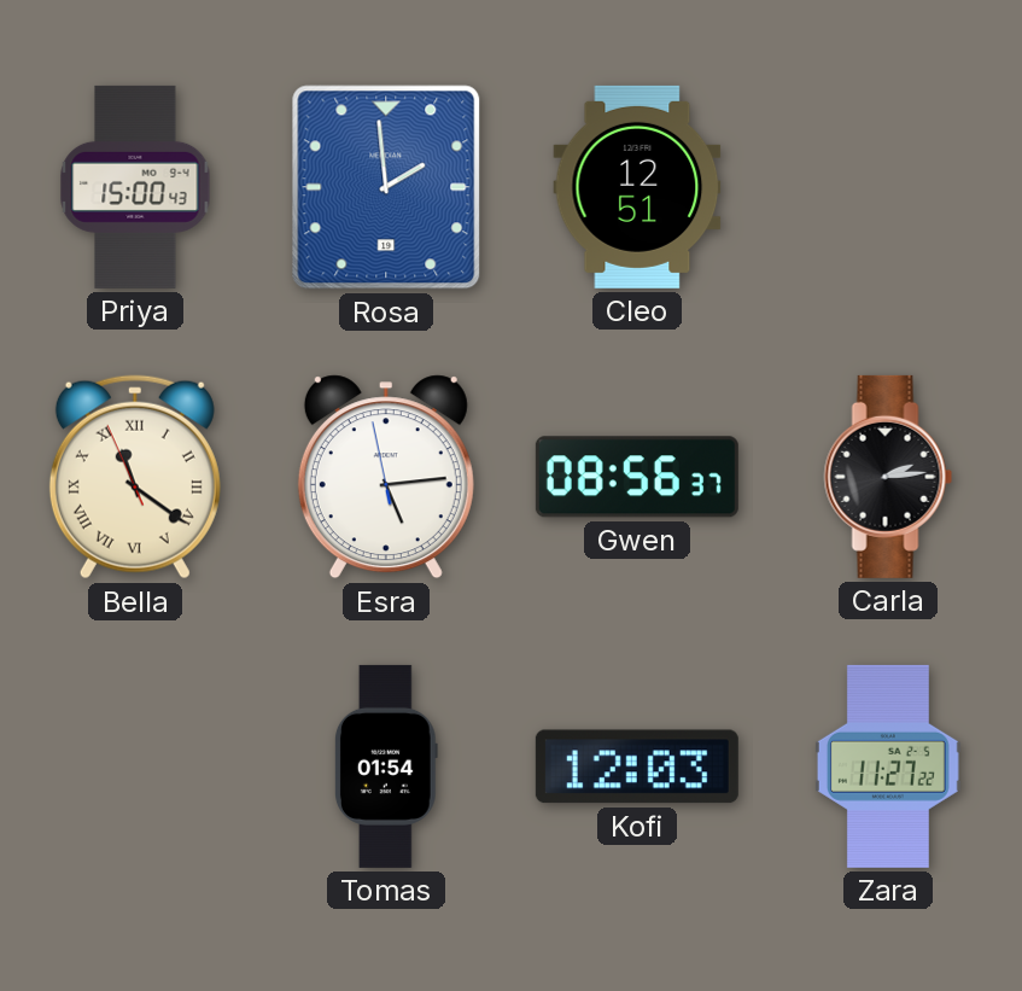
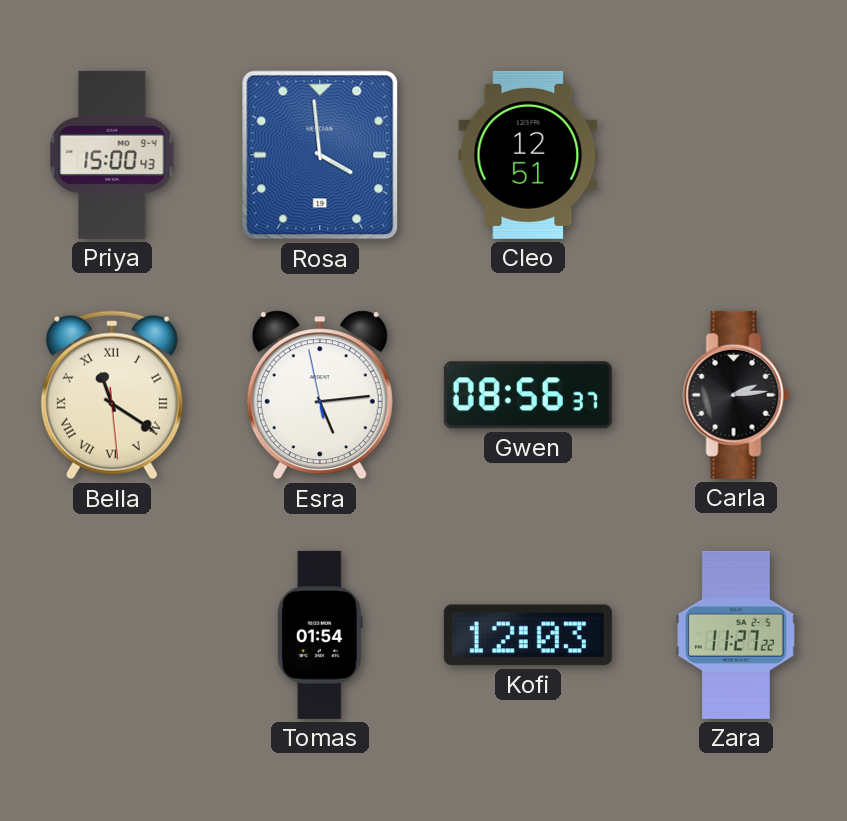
Rosa: 1:59 -> 3:59
Bella: 11:20:56 -> 11:20:29
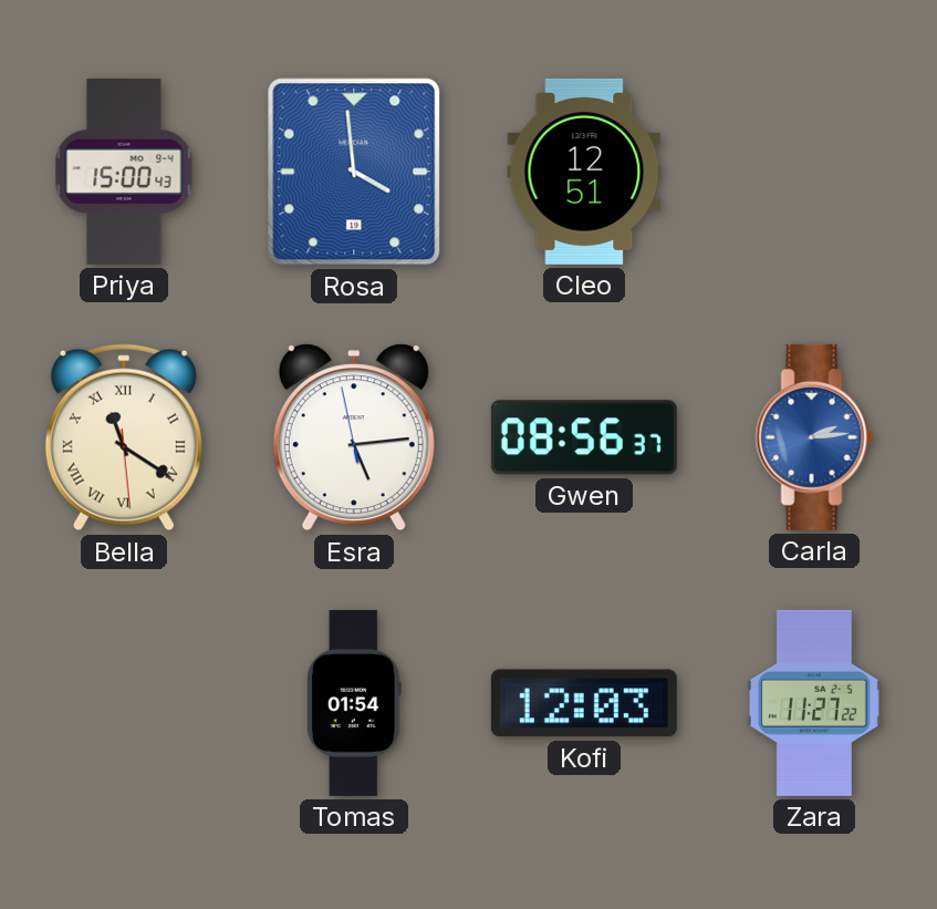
Carla dial: black -> blue
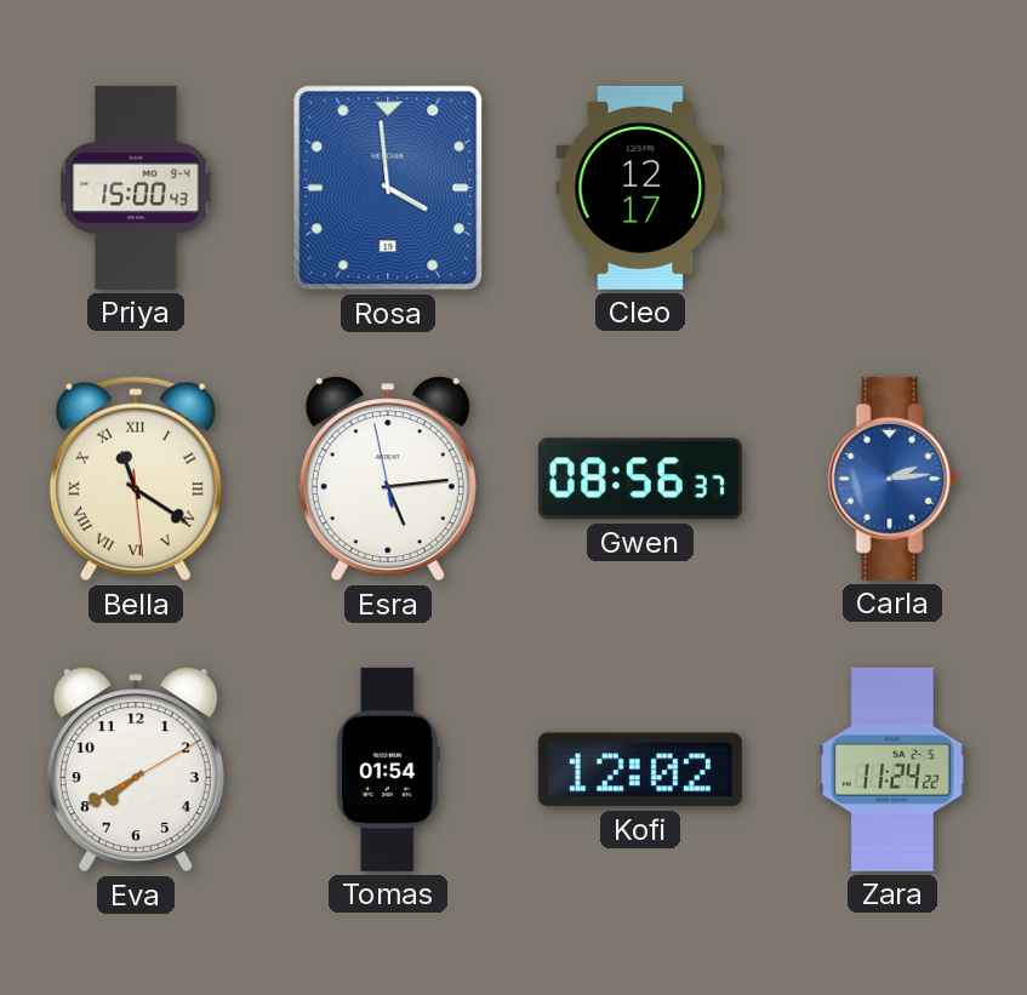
Cleo: 12:51 -> 12:17
Eva: none -> 7:40
Kofi: 12:03 -> 12:02
Zara: 11:27 -> 11:24
